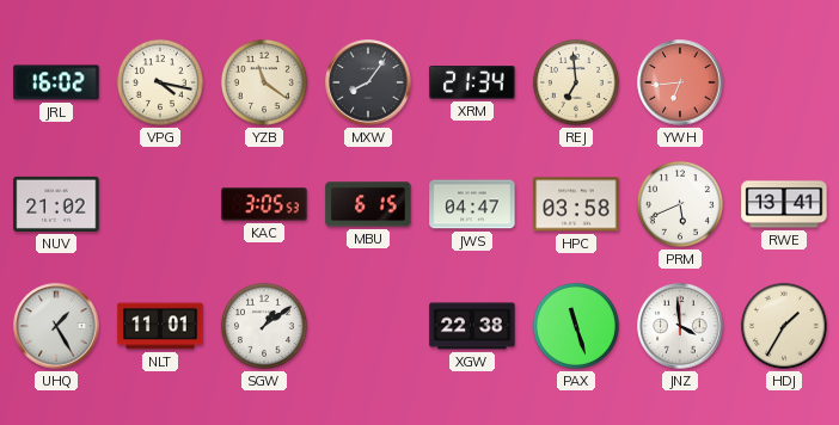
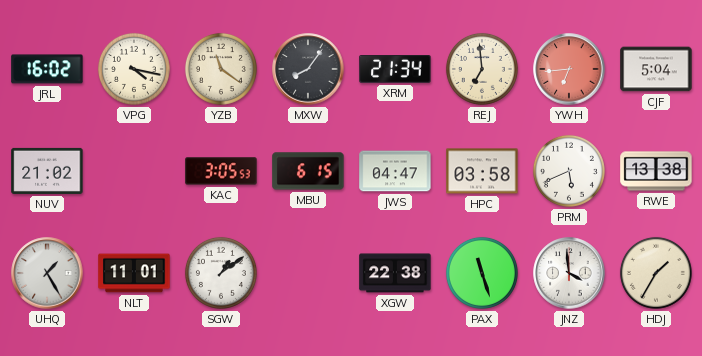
CJF: none -> 5:04
RWE: 13:41 -> 13:38
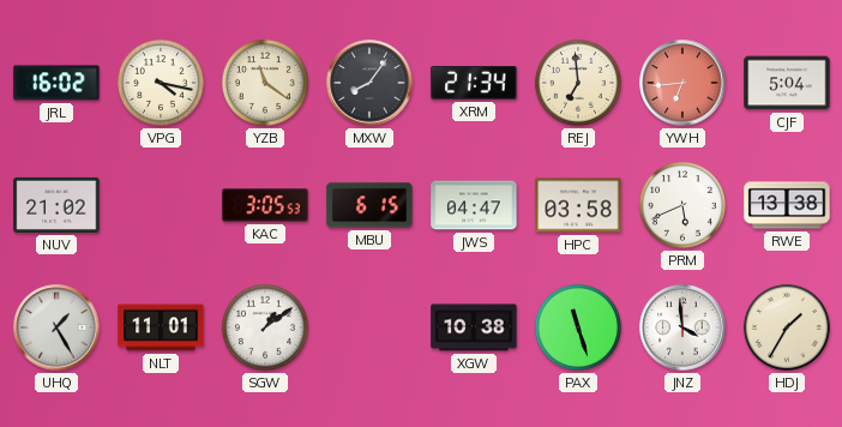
XGW: 22:38 -> 10:38
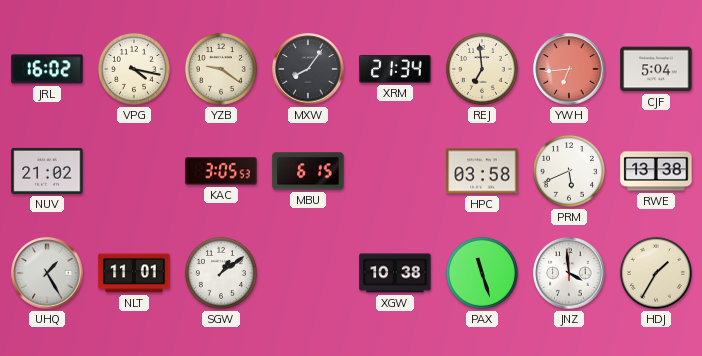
YZB: 11:21 -> 9:21
JWS: 04:47 -> none
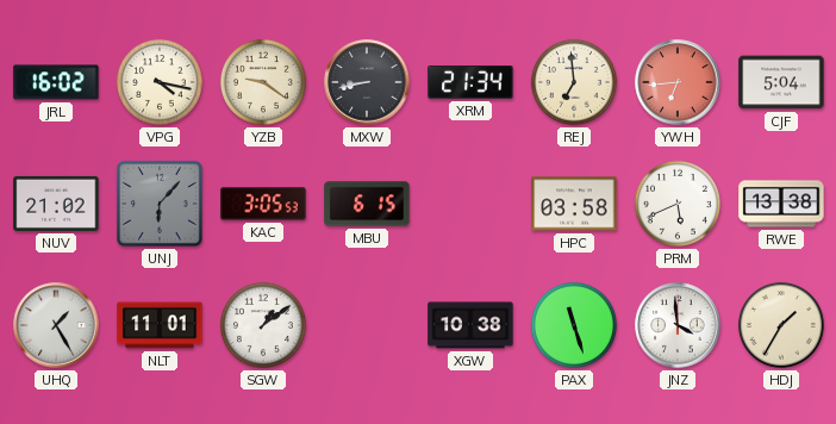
MXW: 8:06 -> 8:43
UNJ: none -> 6:07
